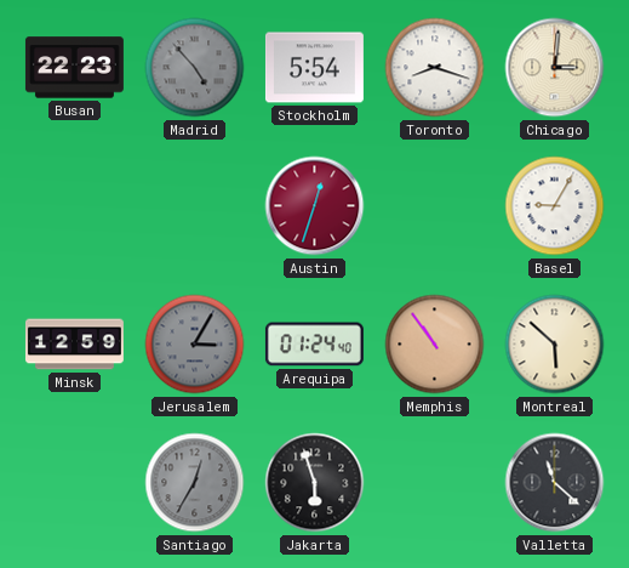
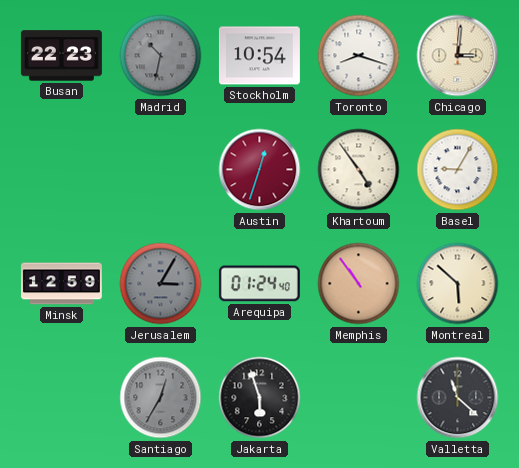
Madrid: 4:53 -> 10:32
Stockholm: 5:54 -> 10:54
Khartoum: none -> 4:54
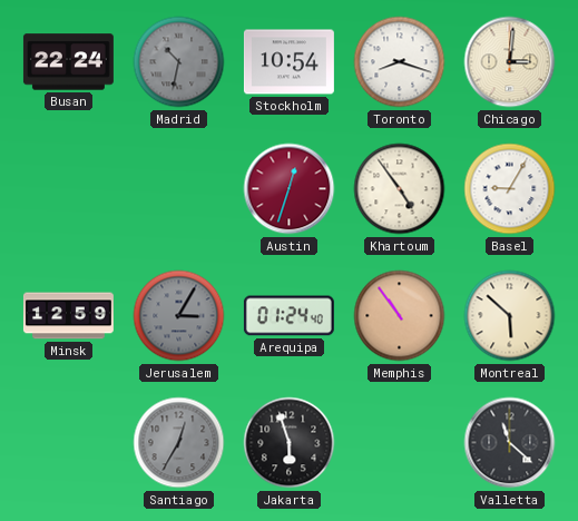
Busan: 22:23 -> 22:24
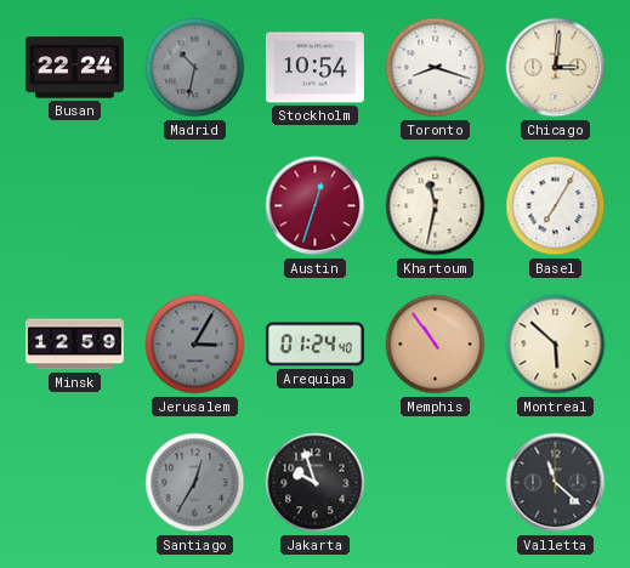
Khartoum: 4:54 -> 11:32
Basel: 9:05 -> 7:05
Jakarta: 5:57 -> 9:57
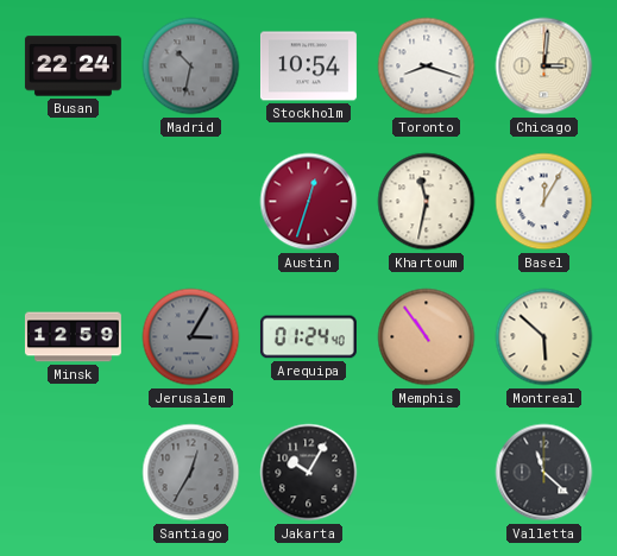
Basel: 7:05 -> 12:05
Jakarta: 9:57 -> 10:05
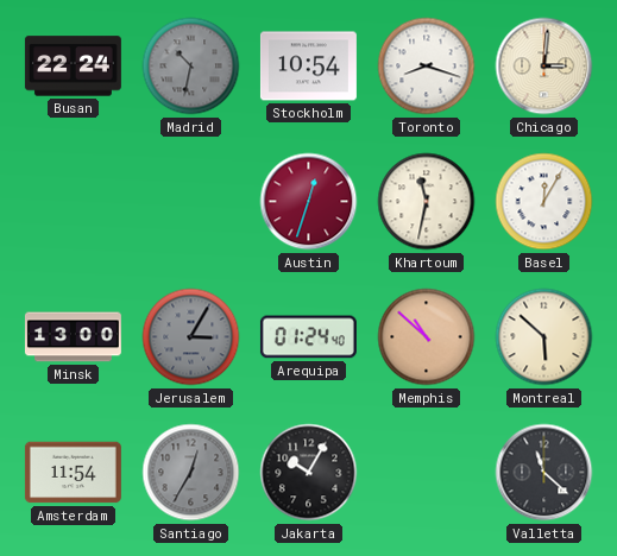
Minsk: 12:59 -> 13:00
Memphis: 10:54 -> 10:52
Amsterdam: none -> 11:54
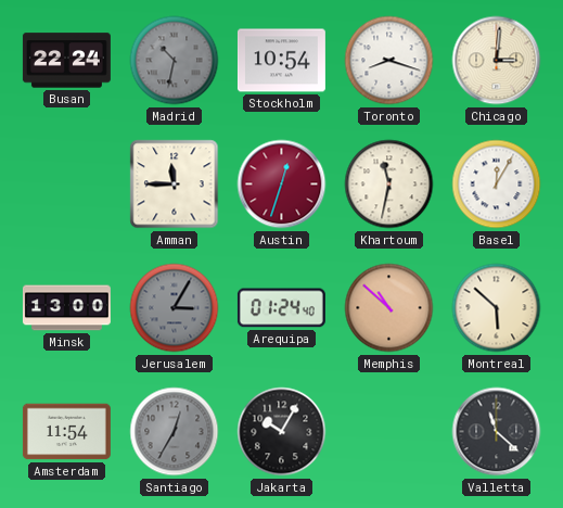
Amman: none -> 11:45
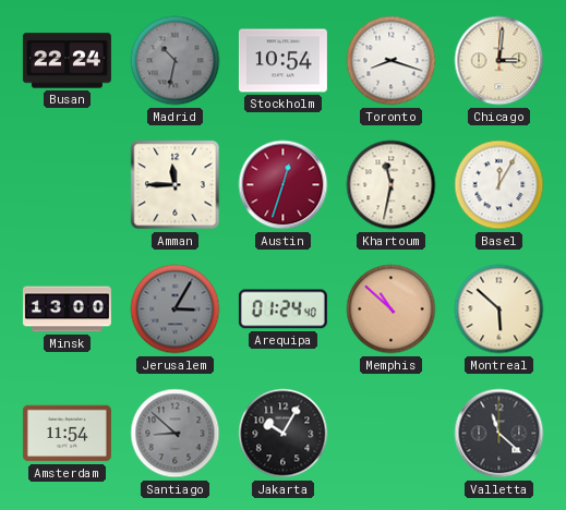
Santiago: 12:35 -> 8:52
